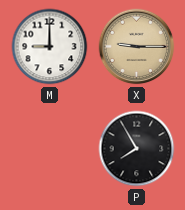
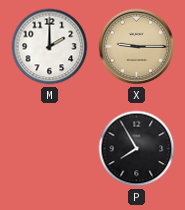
M: 9:00 -> 2:00
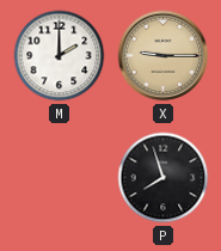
P: 7:55 -> 7:57
